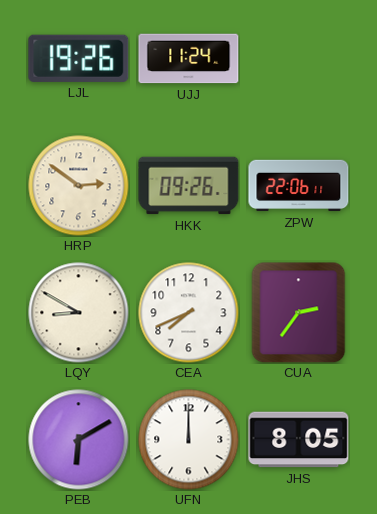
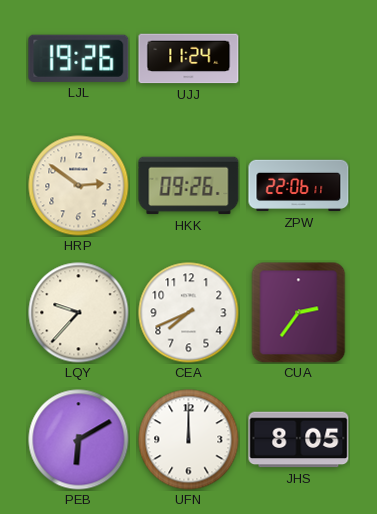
LQY: 8:50 -> 9:37
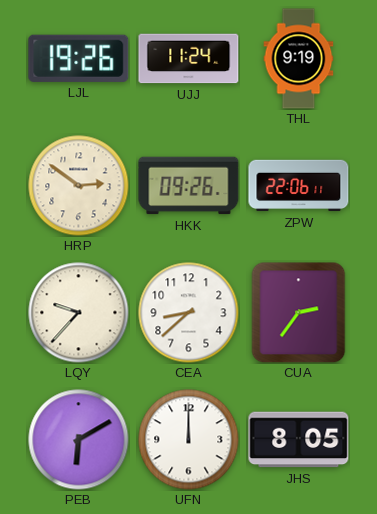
THL: none -> 9:19
CEA: 7:41 -> 8:38
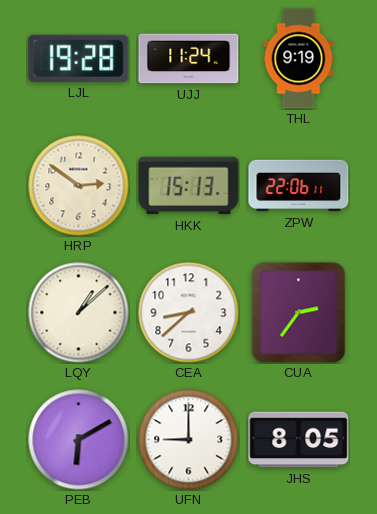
LJL: 19:26 -> 19:28
HKK: 09:26 -> 15:13
LQY: 9:37 -> 1:08
UFN: 12:00 -> 9:00
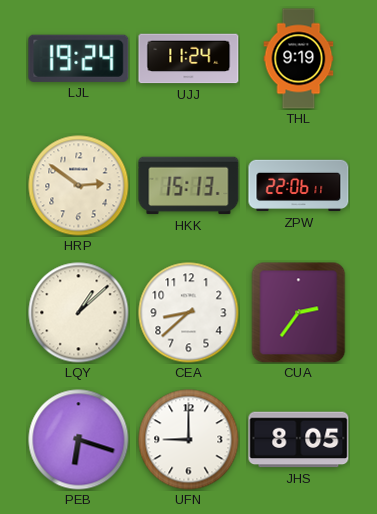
LJL: 19:28 -> 19:24
PEB: 6:10 -> 6:18
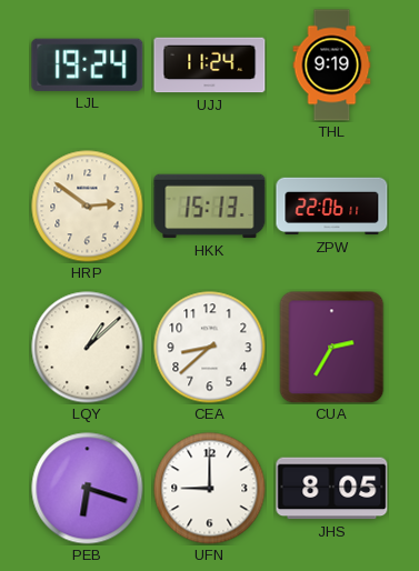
CUA: 2:36 -> 2:35
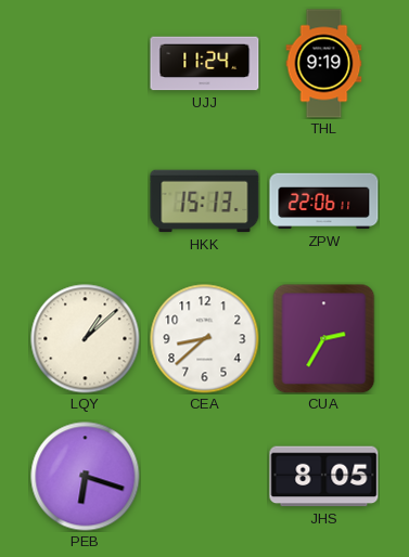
LJL: 19:24 -> none
HRP: 2:51 -> none
UFN: 9:00 -> none
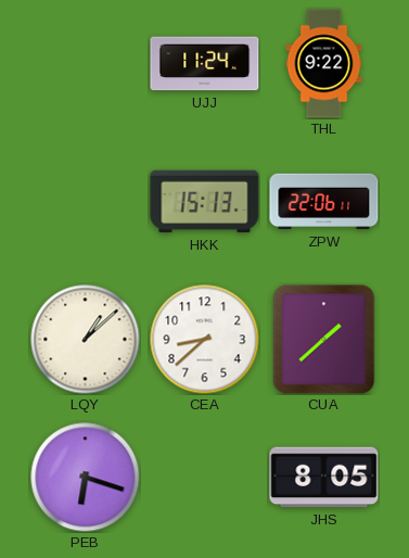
THL: 9:19 -> 9:22
CUA: 2:35 -> 1:38
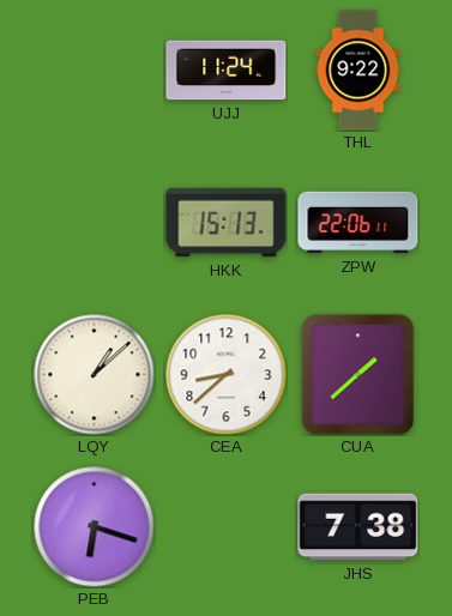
JHS: 8:05 -> 7:38
